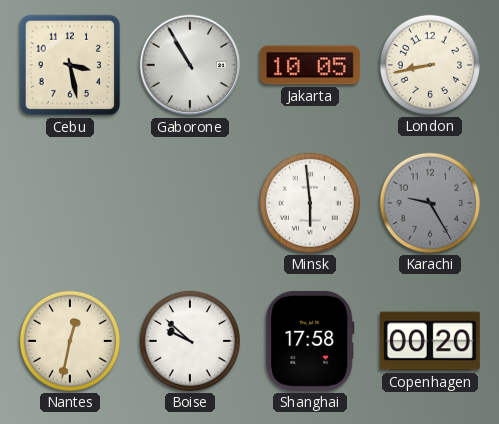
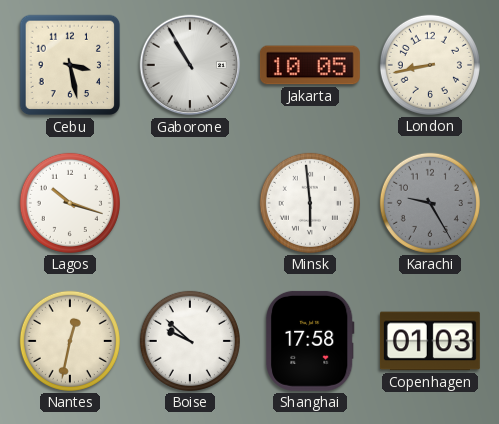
Lagos: none -> 10:18
Copenhagen: 00:20 -> 01:03
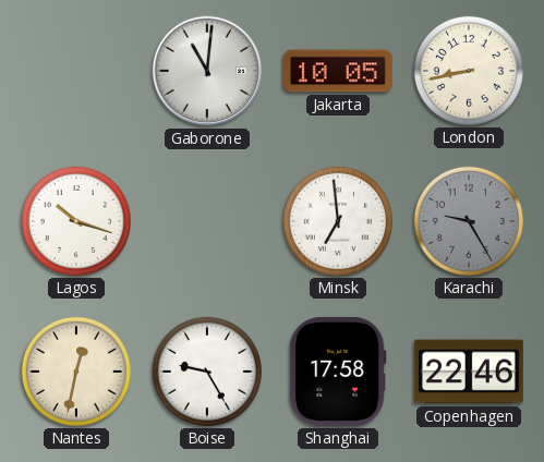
Cebu: 3:28 -> none
Gaborone: 10:55 -> 11:01
Minsk: 5:59 -> 6:59
Boise: 9:52 -> 9:25
Copenhagen: 01:03 -> 22:46
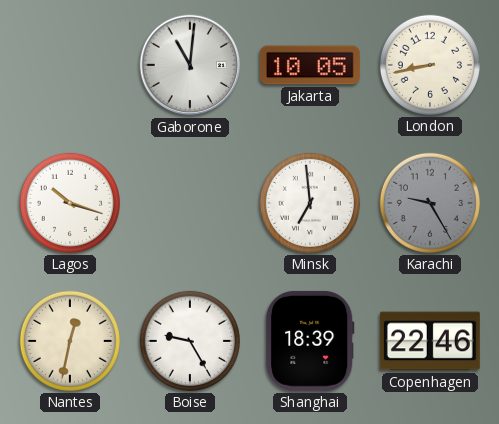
Shanghai: 17:58 -> 18:39
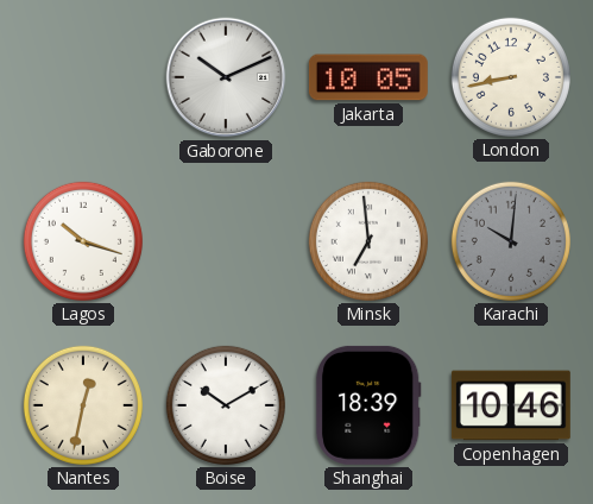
Gaborone: 11:01 -> 10:11
Karachi: 9:25 -> 10:01
Boise: 9:25 -> 10:10
Copenhagen: 22:46 -> 10:46
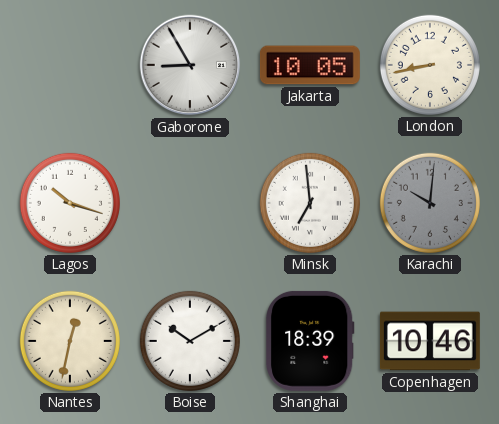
Gaborone: 10:11 -> 8:55
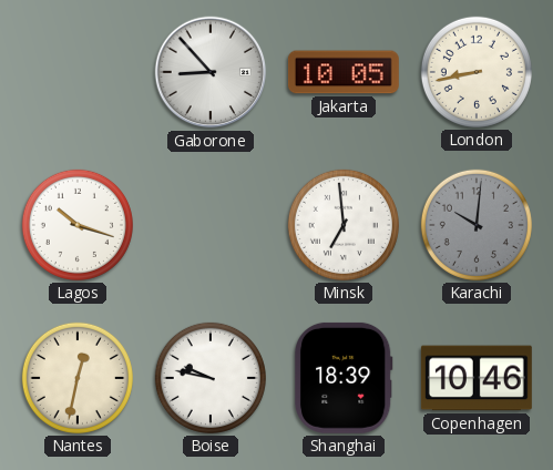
Gaborone: 8:55 -> 8:53
Boise: 10:10 -> 9:47
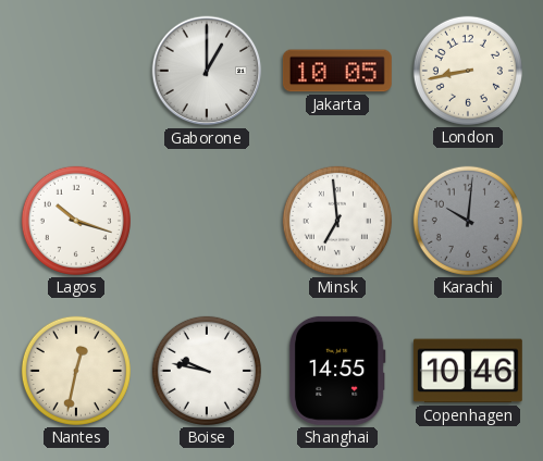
Gaborone: 8:53 -> 1:00
Shanghai: 18:39 -> 14:55
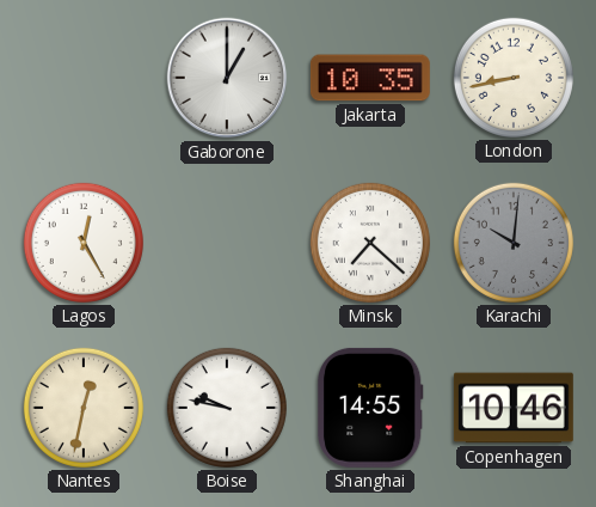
Jakarta: 10:05 -> 10:35
Lagos: 10:18 -> 12:25
Minsk: 6:59 -> 7:22
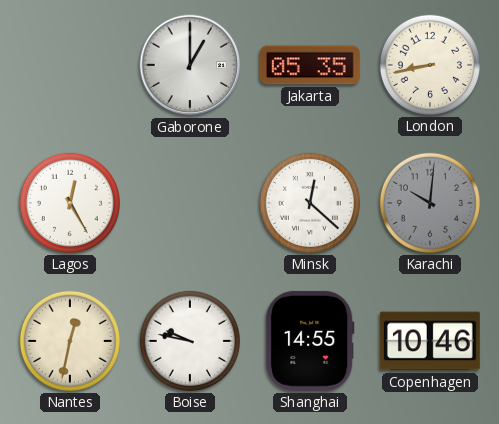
Jakarta: 10:35 -> 05:35
Minsk: 7:22 -> 12:22
